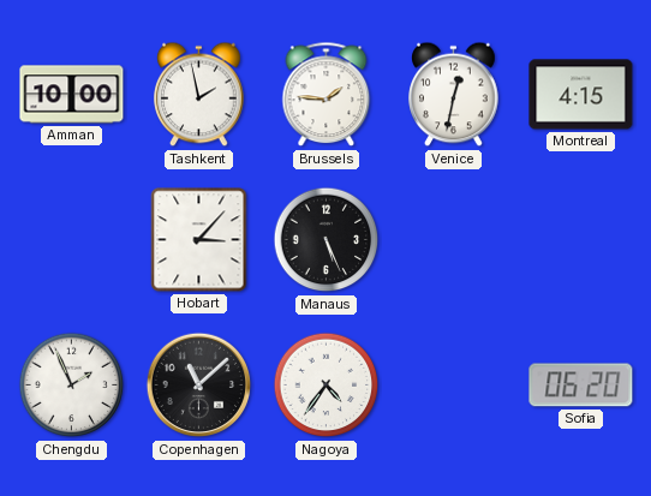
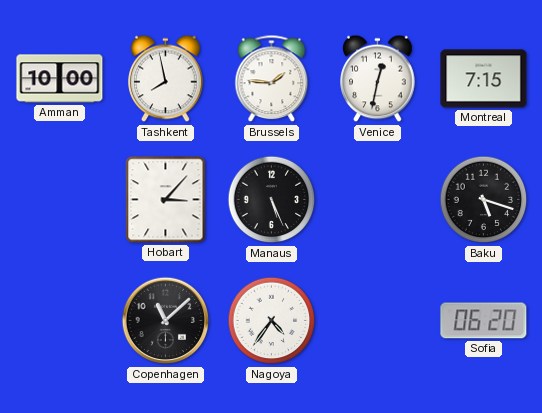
Tashkent: 1:58 -> 7:58
Montreal: 4:15 -> 7:15
Baku: none -> 5:18
Chengdu: 1:56 -> none
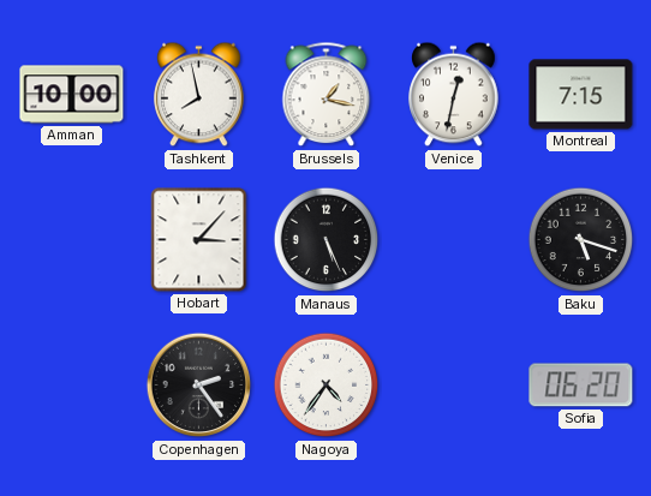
Brussels: 1:46 -> 1:17
Copenhagen: 11:08 -> 2:24
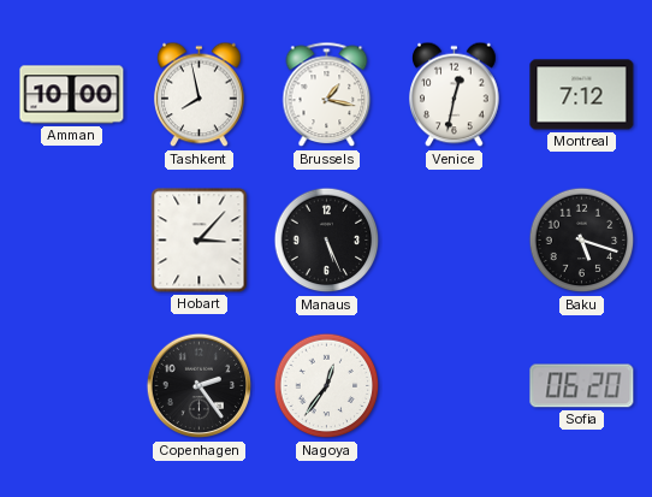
Montreal: 7:15 -> 7:12
Nagoya: 4:36 -> 12:36
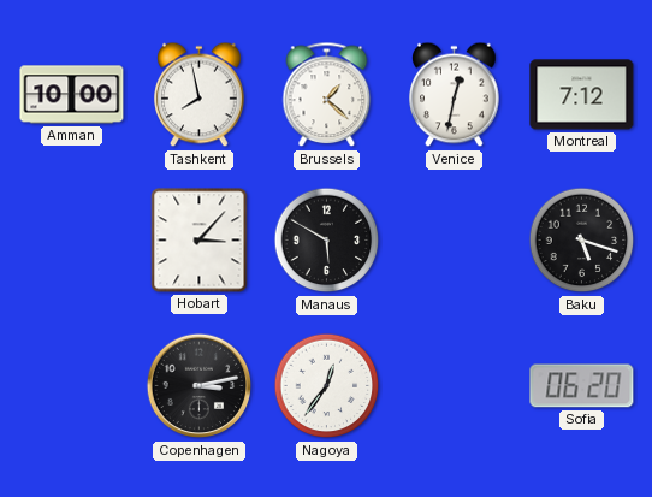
Brussels: 1:17 -> 1:22
Manaus: 5:26 -> 5:50
Copenhagen: 2:24 -> 3:13
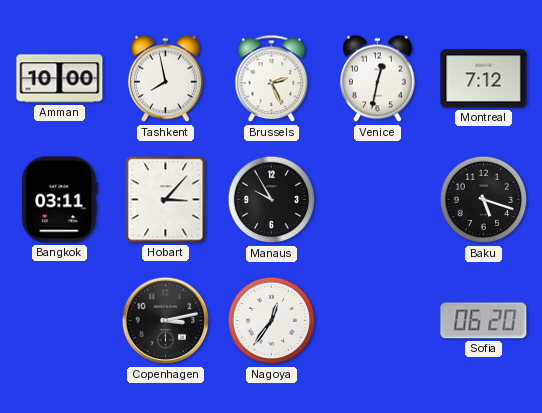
Brussels: 1:22 -> 2:26
Bangkok: none -> 03:11
Manaus: 5:50 -> 9:55
